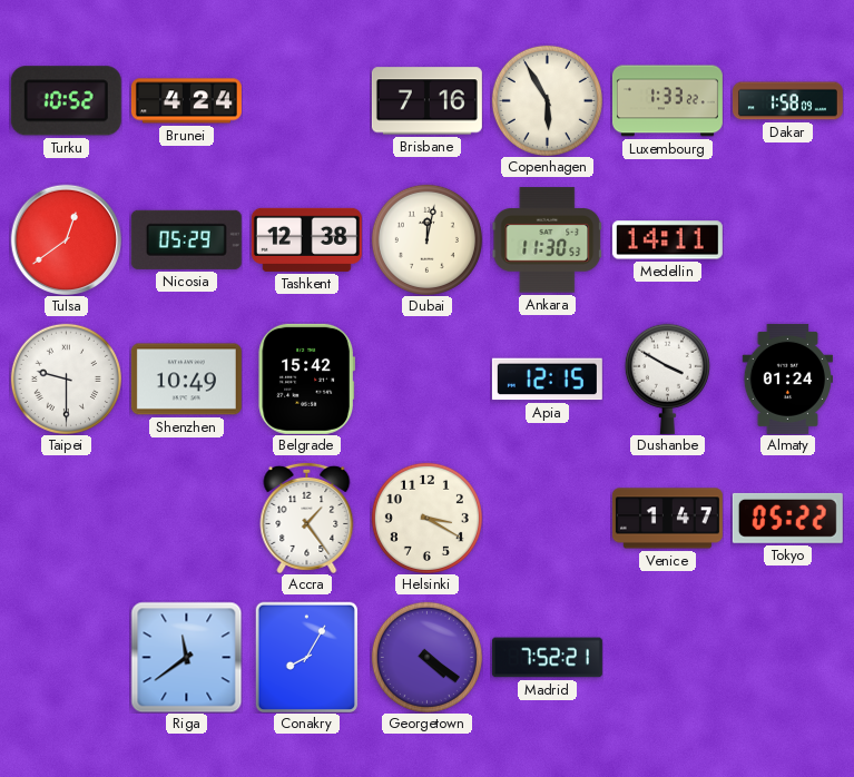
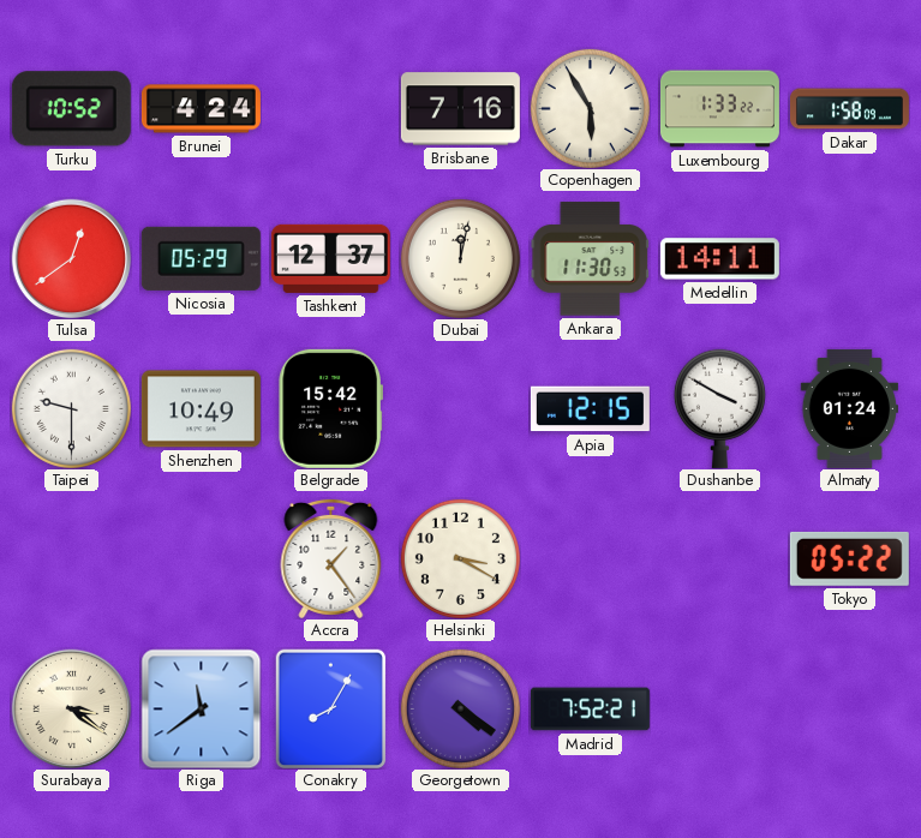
Tashkent: 12:38 -> 12:37
Venice: 1:47 -> none
Surabaya: none -> 3:21
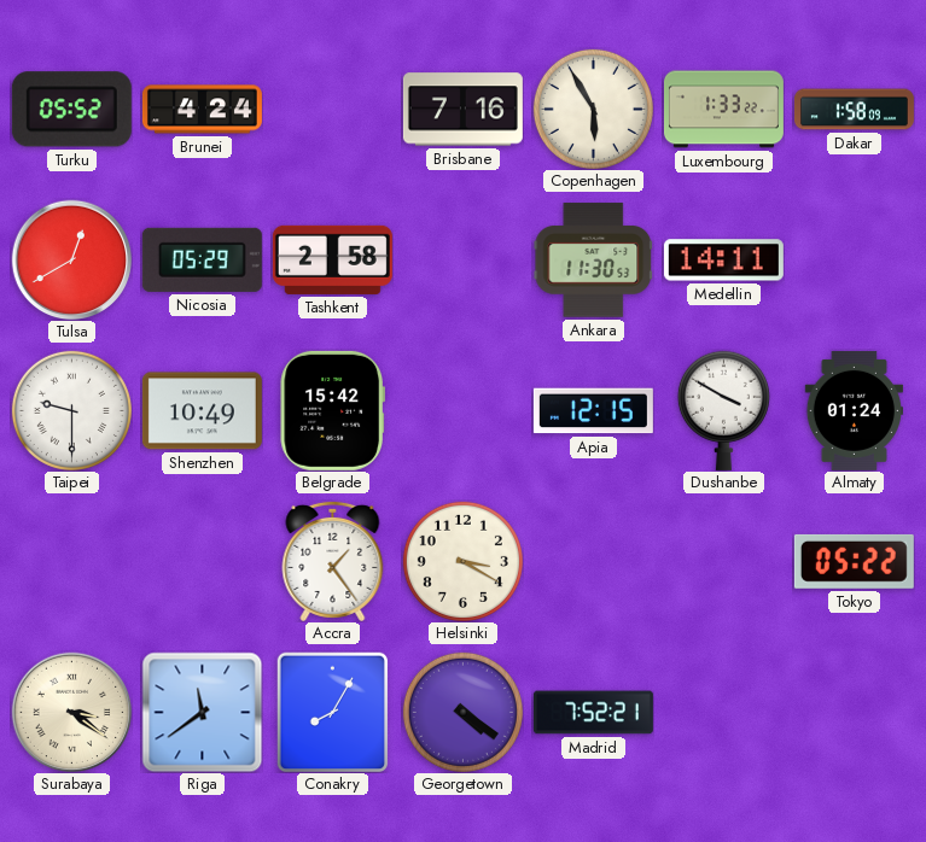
Turku: 10:52 -> 05:52
Tulsa: 12:39 -> 12:40
Tashkent: 12:37 -> 2:58
Dubai: 12:02 -> none
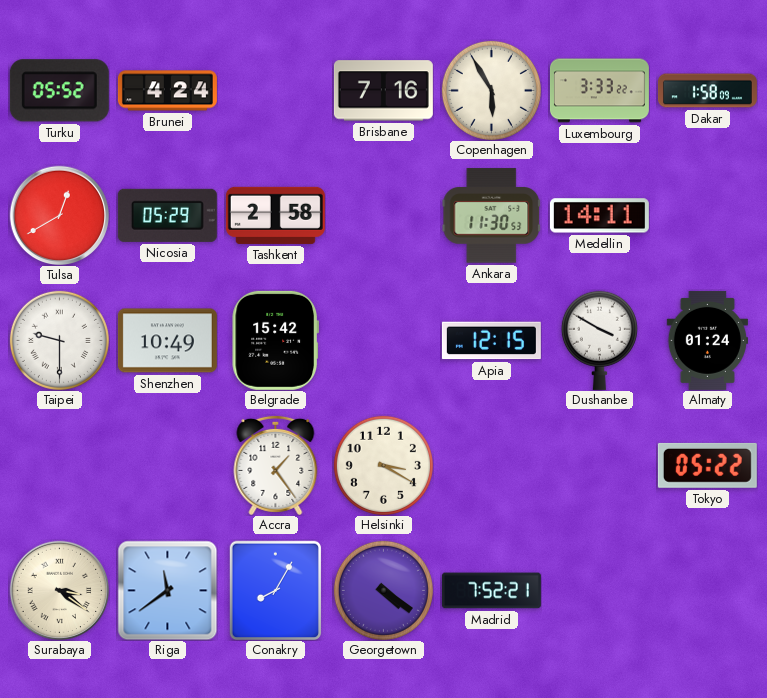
Luxembourg: 1:33 -> 3:33
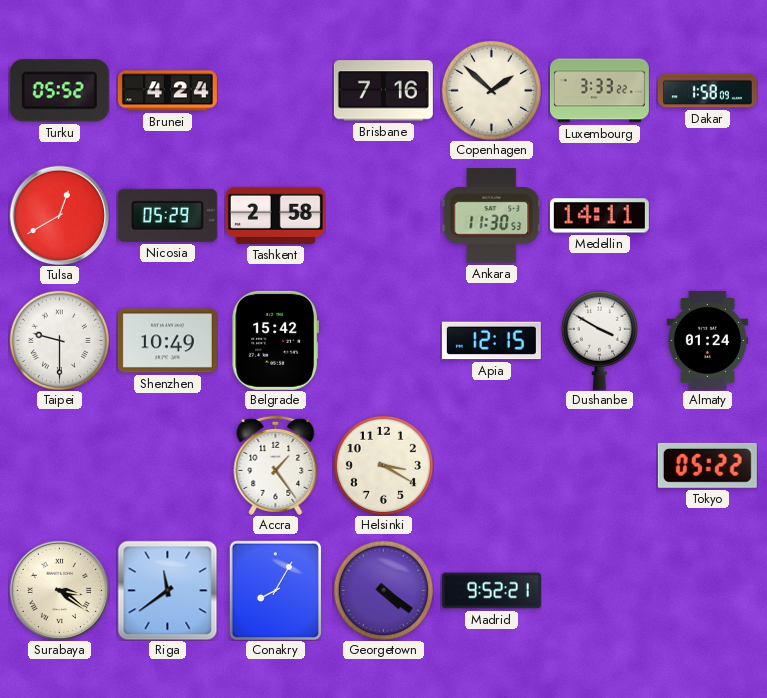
Copenhagen: 5:55 -> 1:52
Madrid: 7:52 -> 9:52
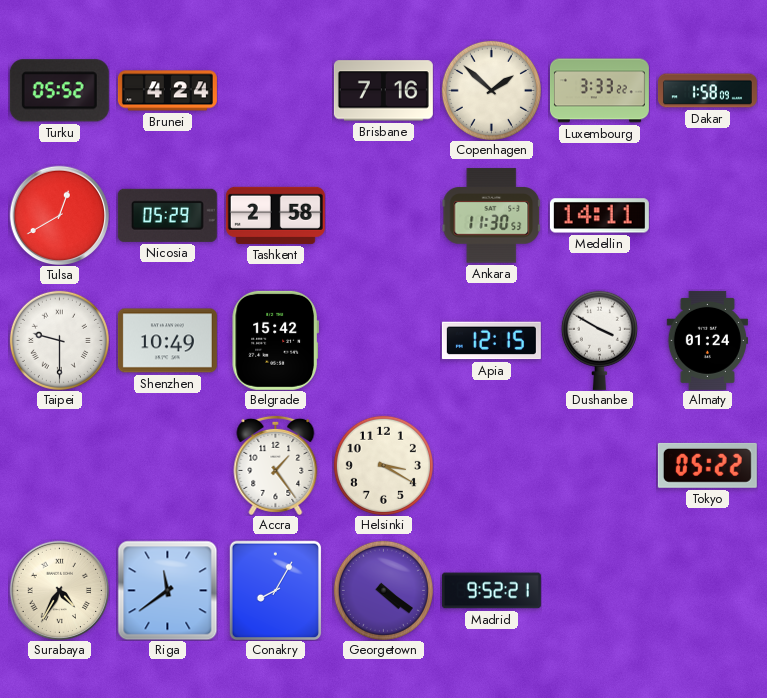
Surabaya: 3:21 -> 4:35
